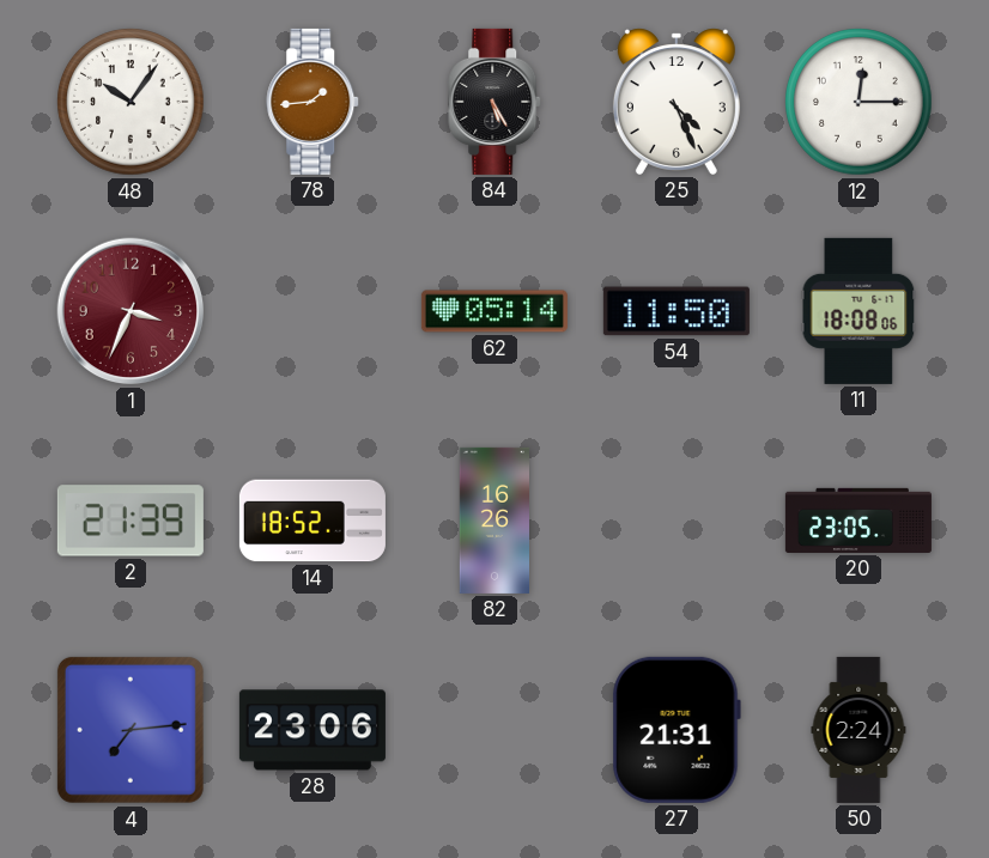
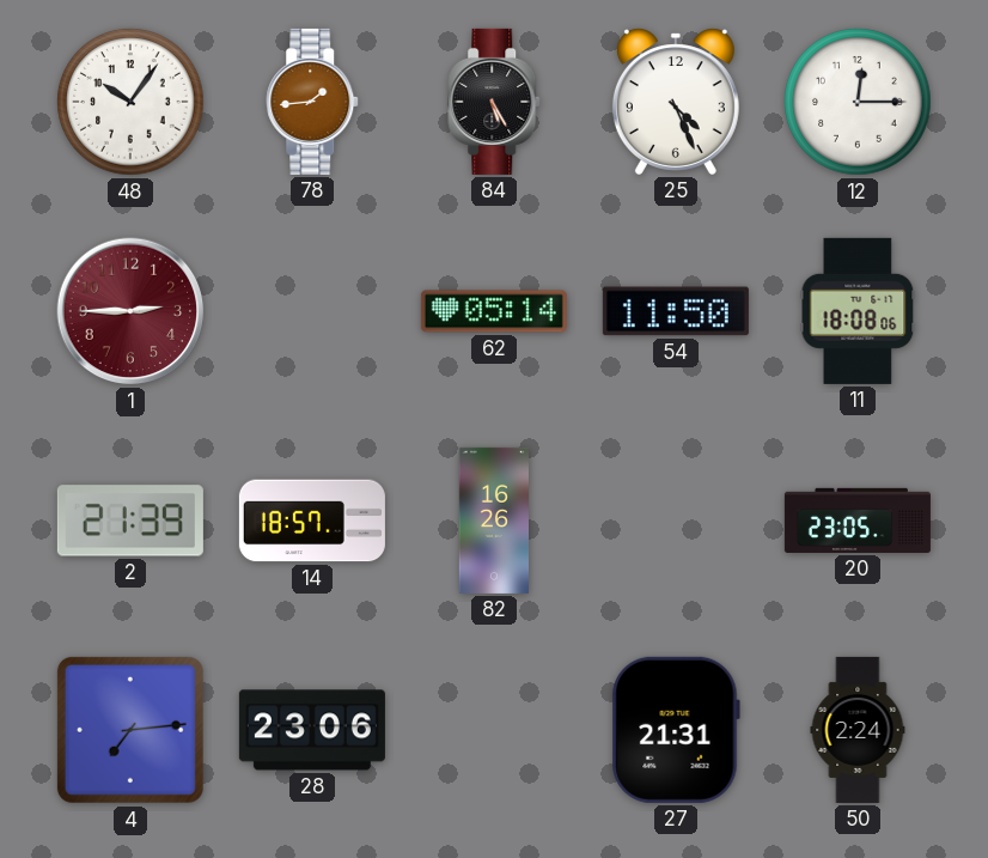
1: 3:34 -> 2:45
14: 18:52 -> 18:57
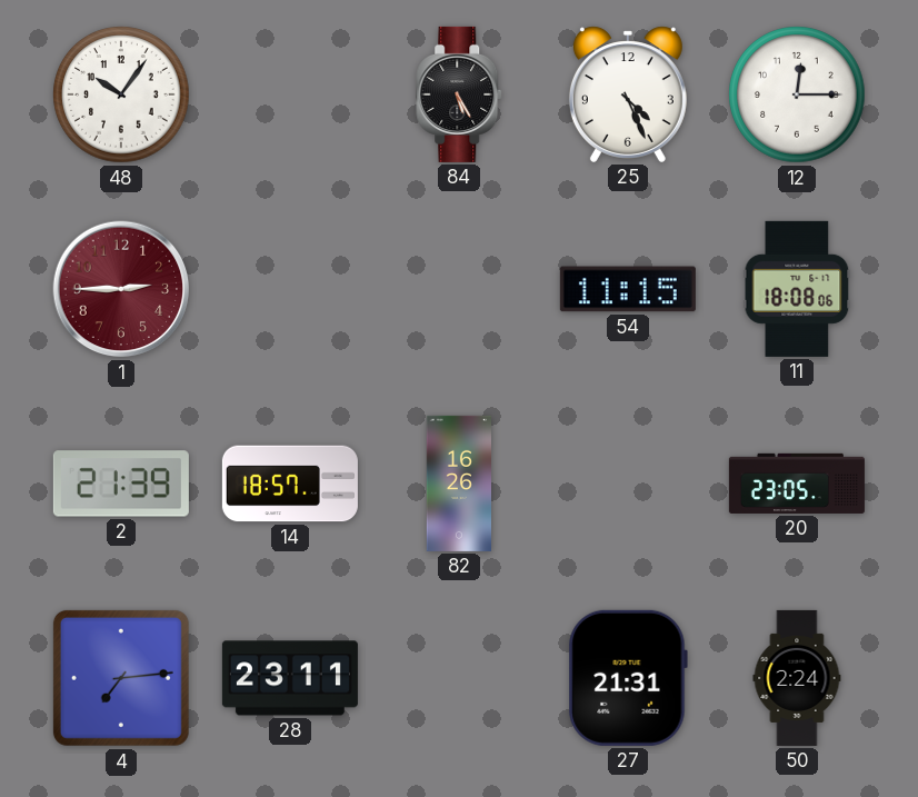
78: 1:44 -> none
62: 05:14 -> none
54: 11:50 -> 11:15
28: 23:06 -> 23:11
